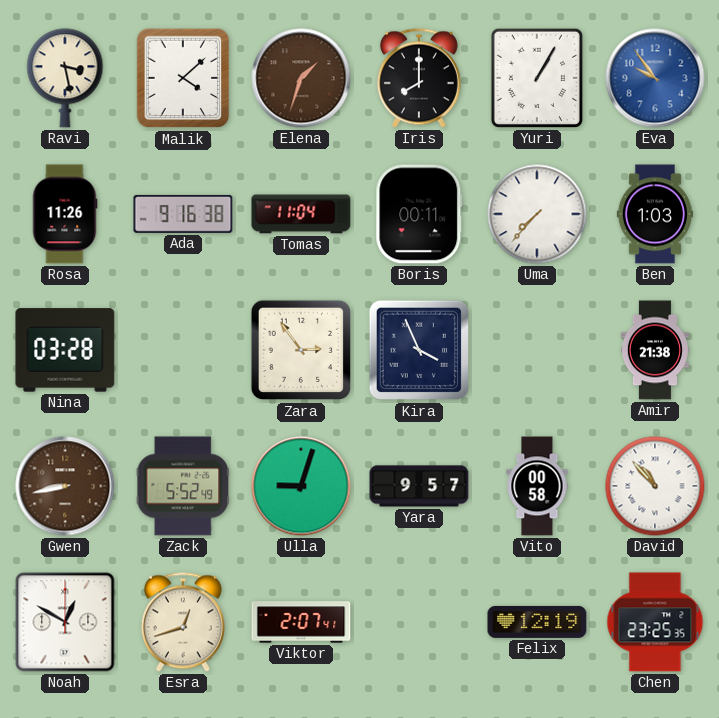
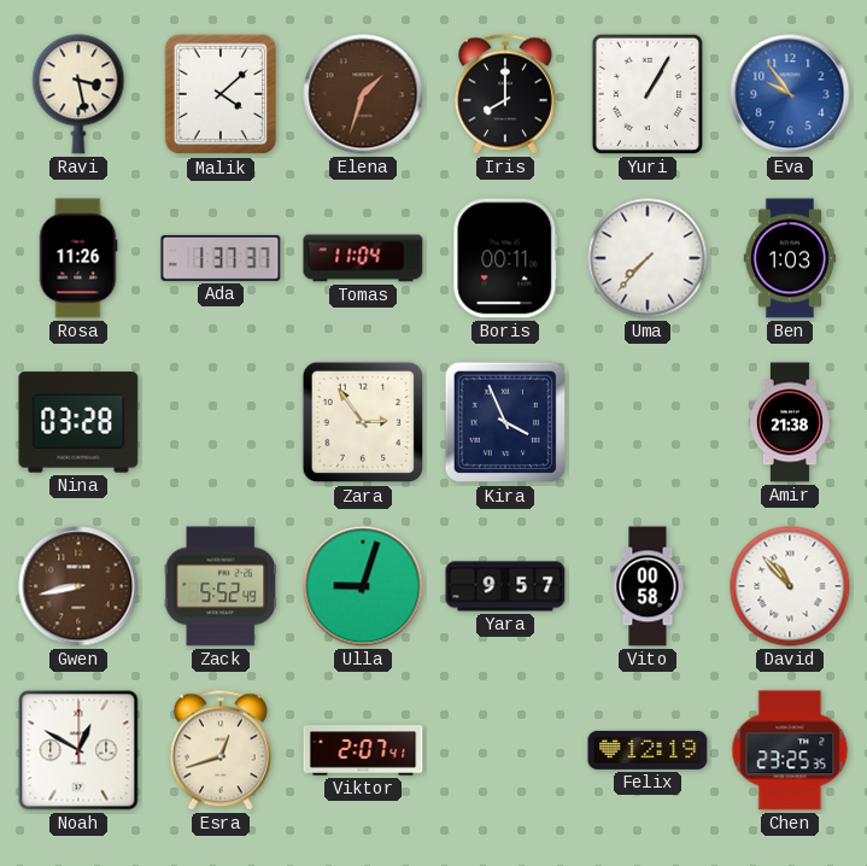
Ada: 9:16 -> 1:37
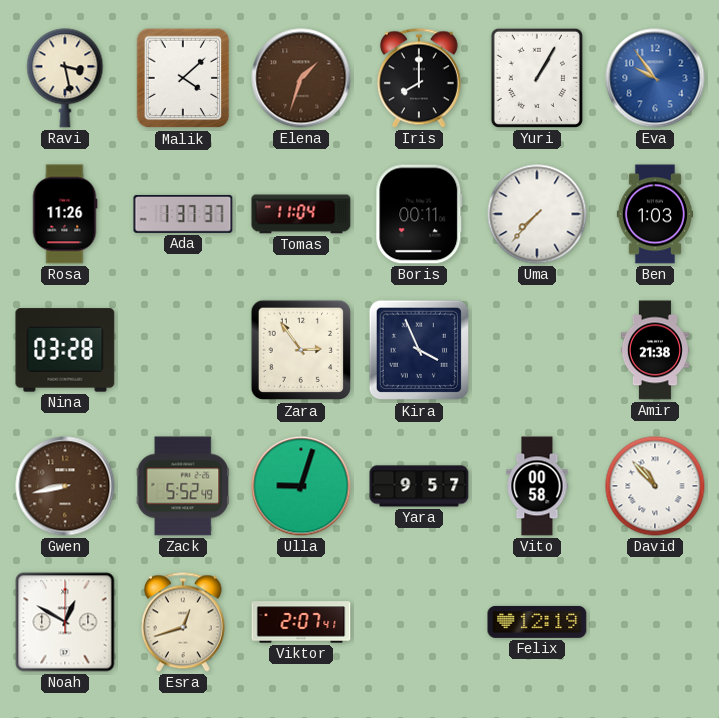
Chen: 23:25 -> none
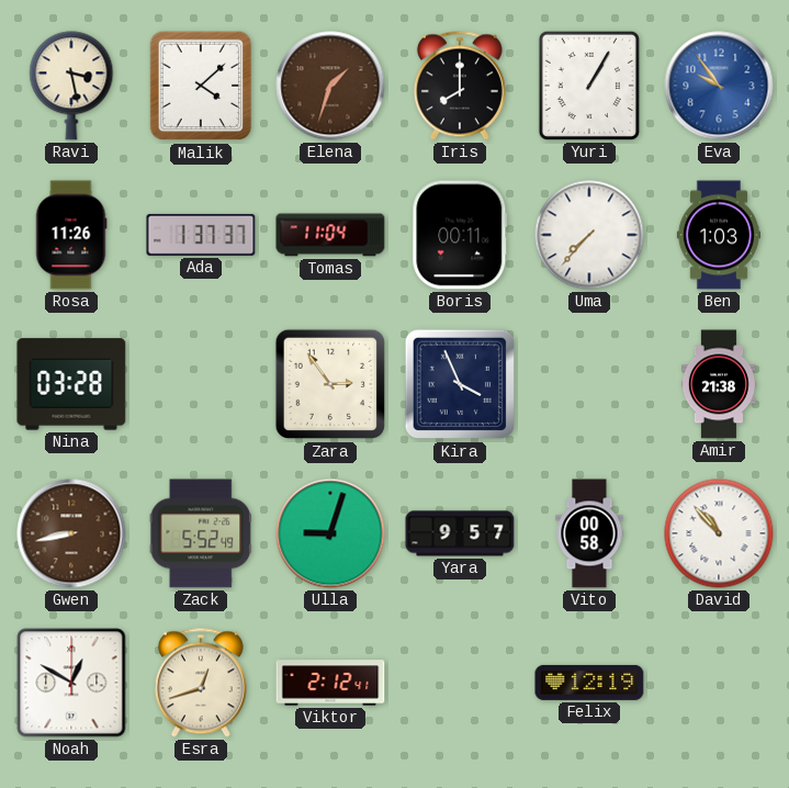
Viktor: 2:07 -> 2:12
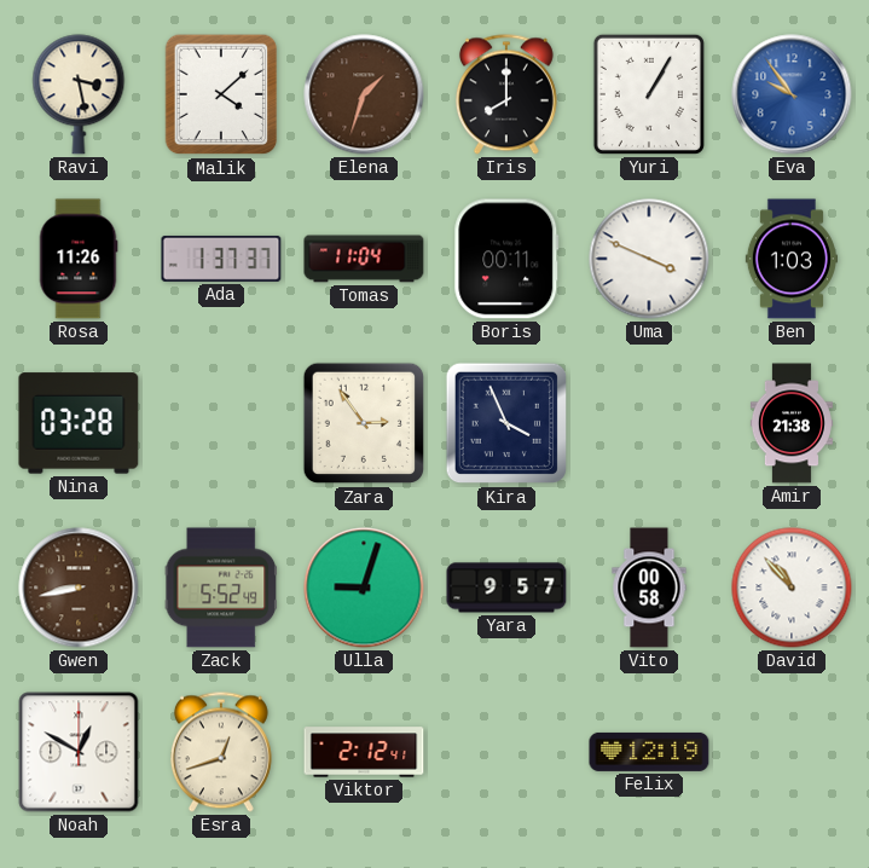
Uma: 7:37 -> 3:49
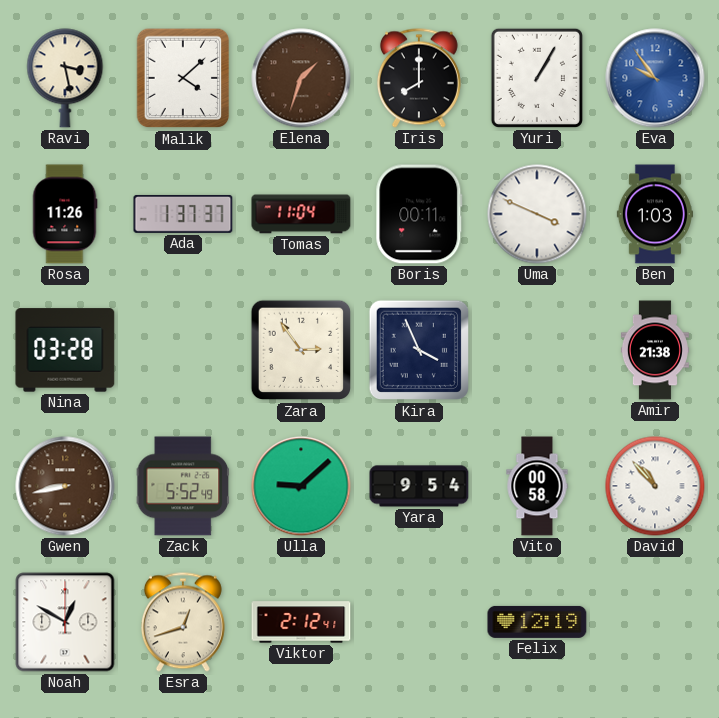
Ulla: 9:03 -> 9:08
Yara: 9:57 -> 9:54
